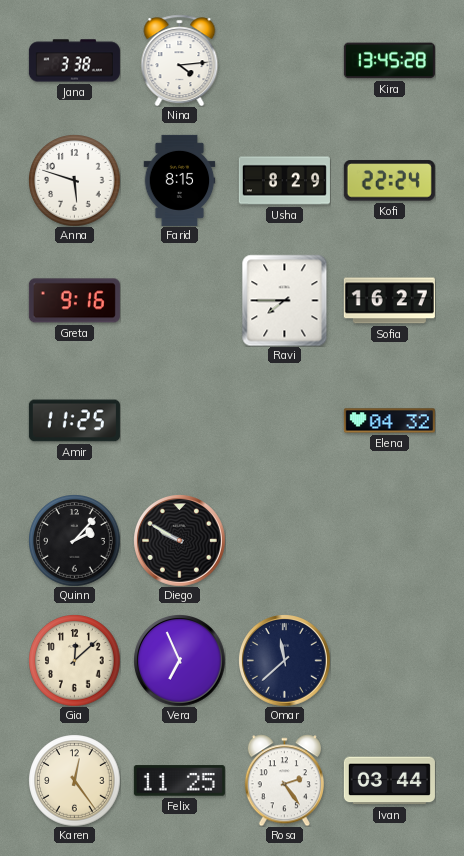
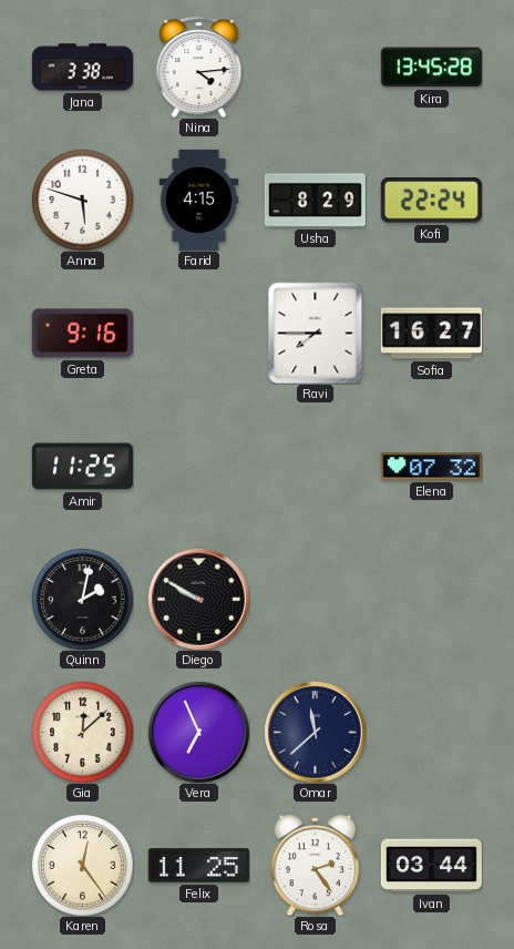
Farid: 8:15 -> 4:15
Elena: 04:32 -> 07:32
Quinn: 2:07 -> 2:02
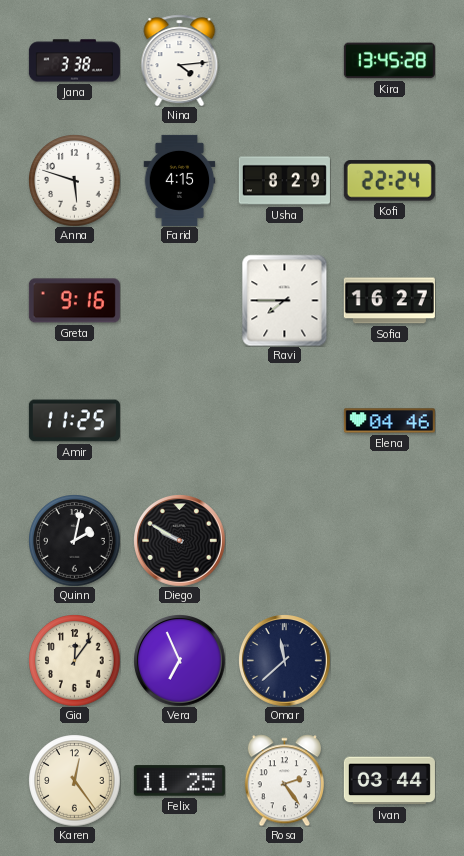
Elena: 07:32 -> 04:46
Gia: 12:08 -> 12:06
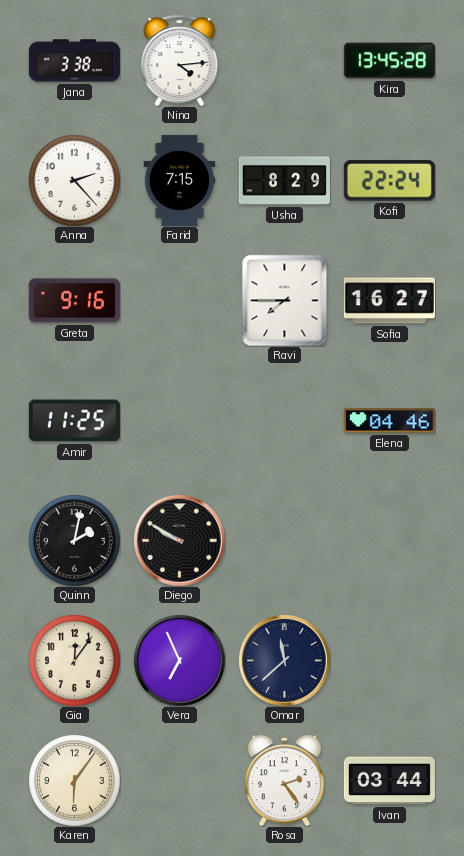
Anna: 5:48 -> 2:23
Farid: 4:15 -> 7:15
Karen: 12:24 -> 6:06
Felix: 11:25 -> none
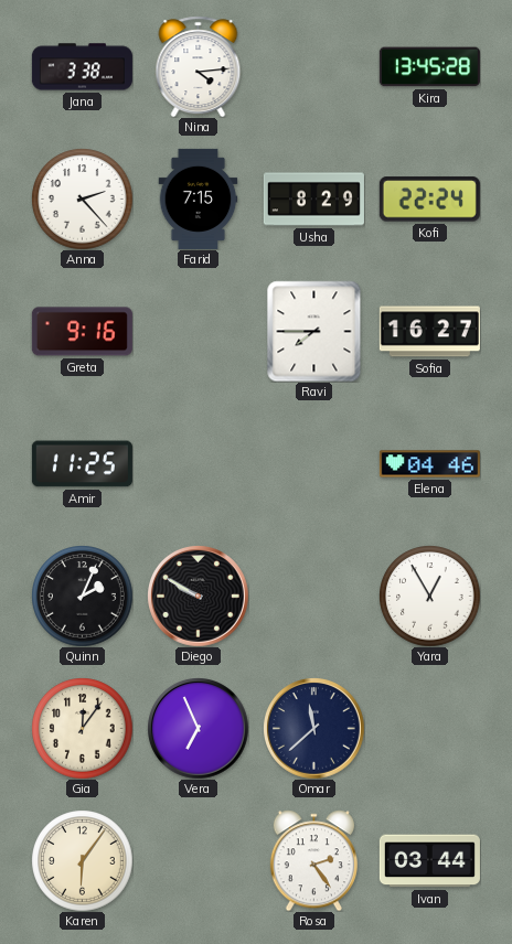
Quinn: 2:02 -> 2:04
Yara: none -> 12:55
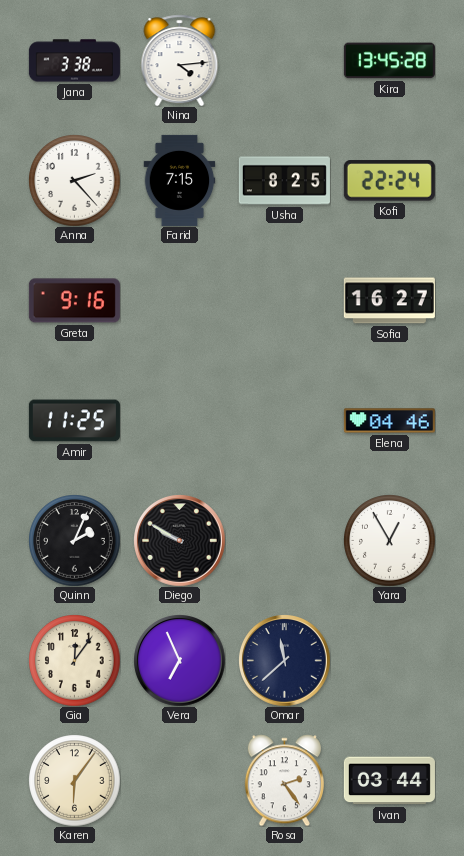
Usha: 8:29 -> 8:25
Ravi: 7:45 -> none
